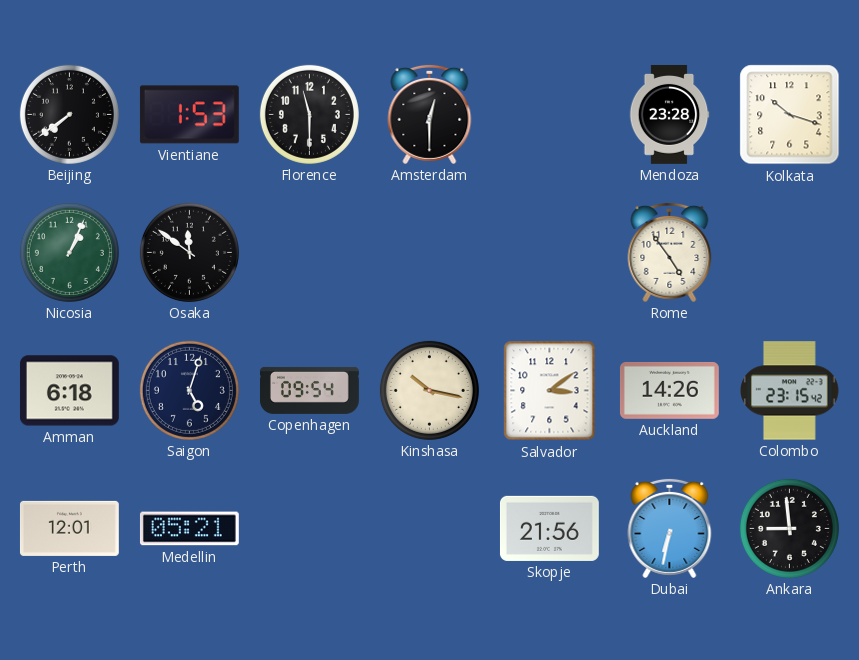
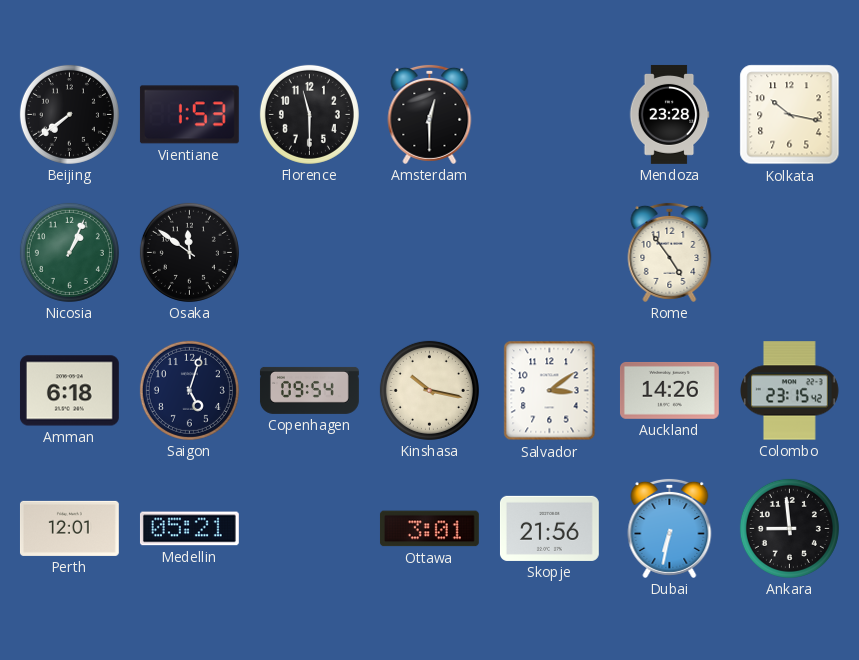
Kolkata: 10:18 -> 10:17
Ottawa: none -> 3:01
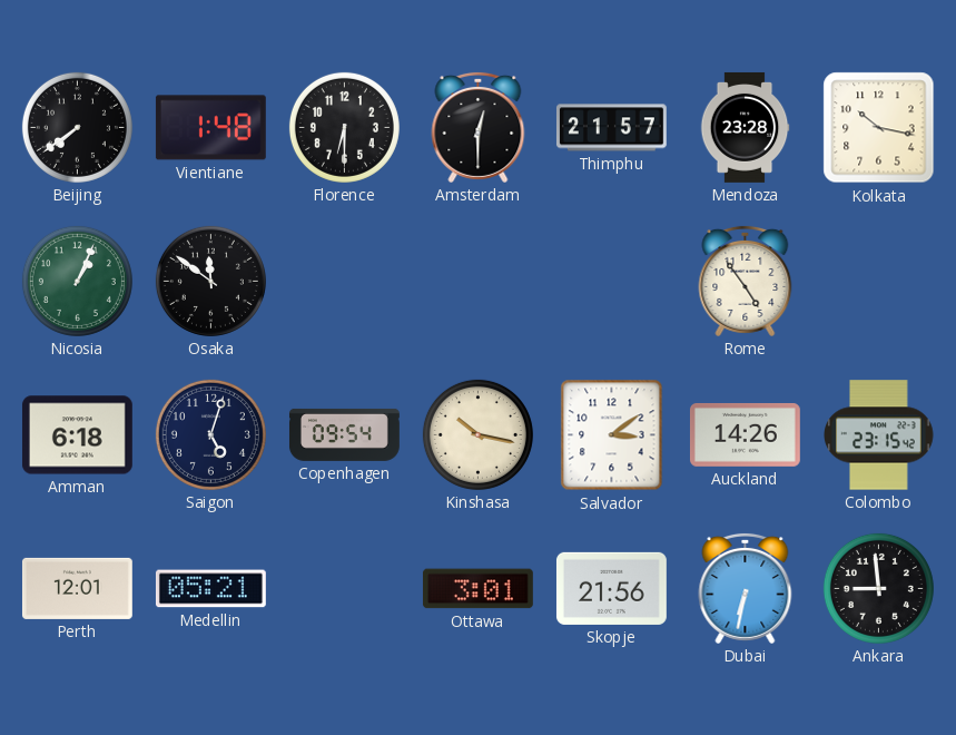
Vientiane: 1:53 -> 1:48
Florence: 11:30 -> 6:30
Thimphu: none -> 21:57
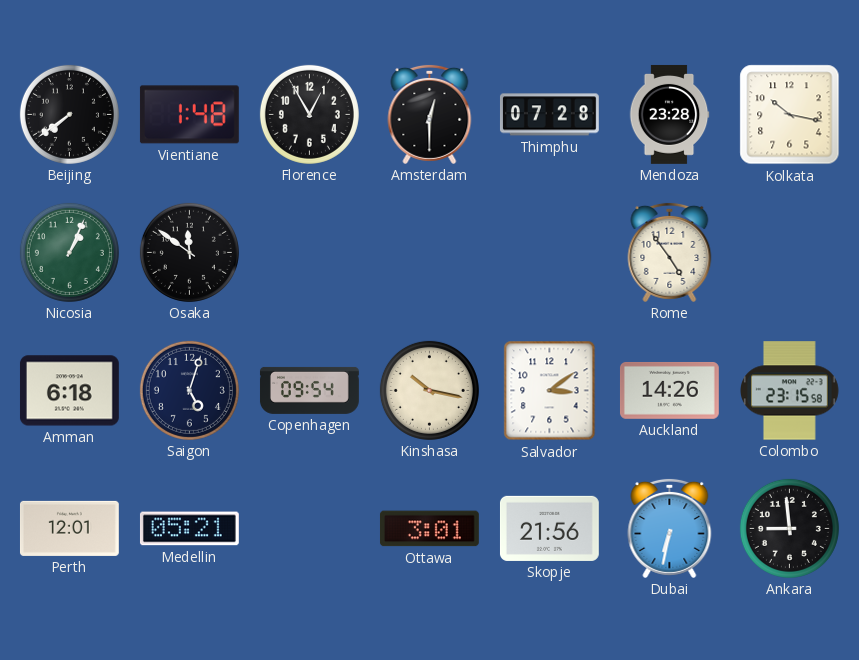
Florence: 6:30 -> 12:55
Thimphu: 21:57 -> 07:28
Colombo: 23:15:42 -> 23:15:58
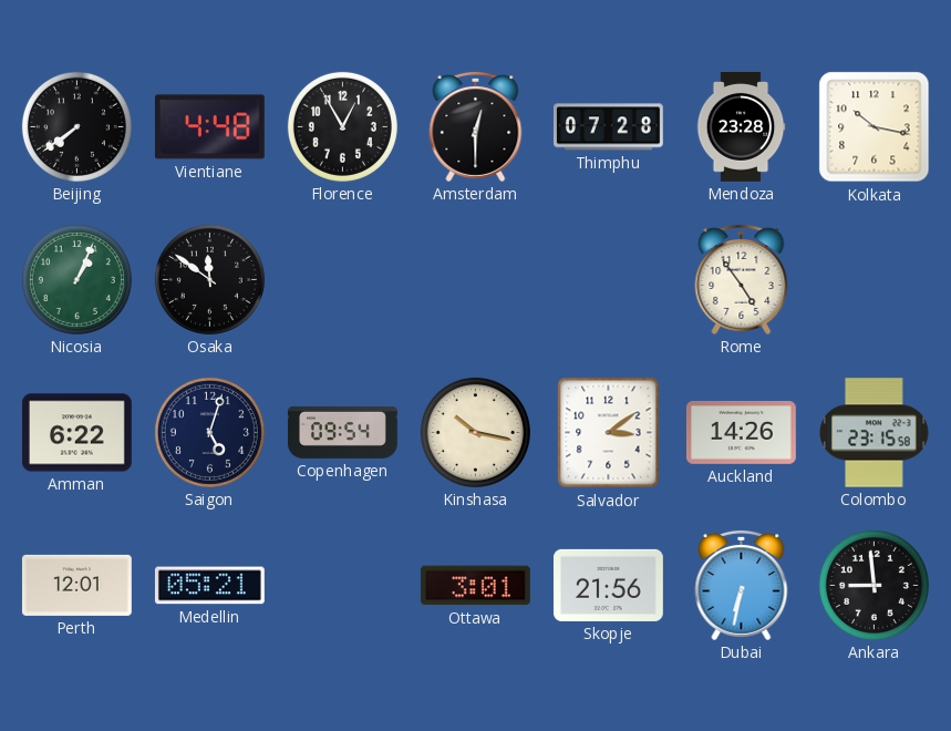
Vientiane: 1:48 -> 4:48
Amman: 6:18 -> 6:22
